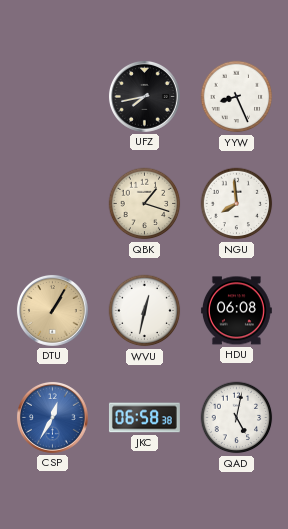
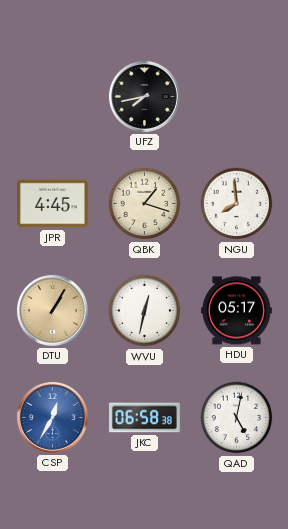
YYW: 8:26 -> none
JPR: none -> 4:45
HDU: 06:08 -> 05:17
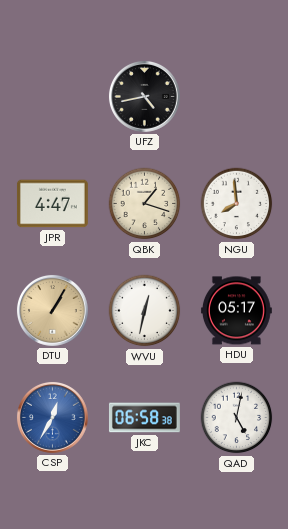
UFZ: 7:43 -> 4:43
JPR: 4:45 -> 4:47
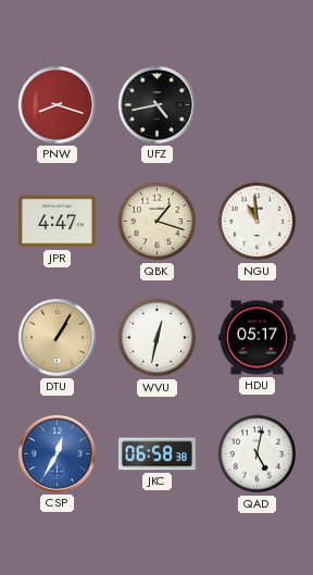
PNW: none -> 8:18
NGU: 7:59 -> 10:59
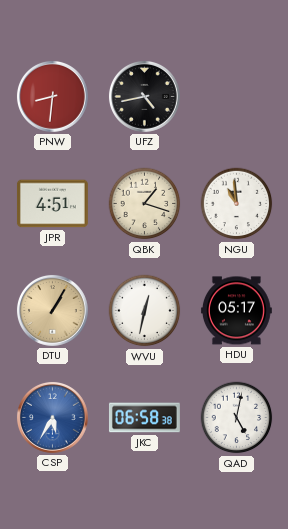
PNW: 8:18 -> 8:31
JPR: 4:47 -> 4:51
CSP: 12:35 -> 5:35
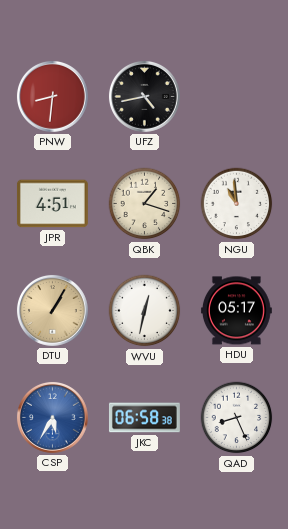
QAD: 5:02 -> 8:26
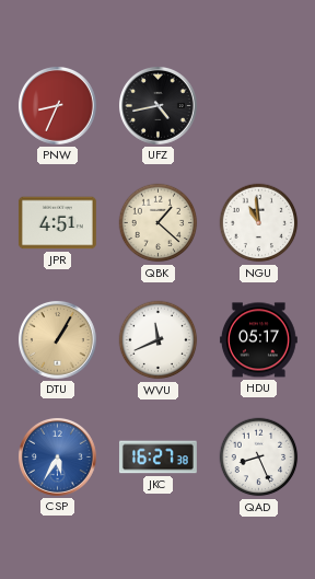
PNW: 8:31 -> 8:34
QBK: 1:18 -> 1:22
WVU: 12:32 -> 11:41
JKC: 06:58 -> 16:27
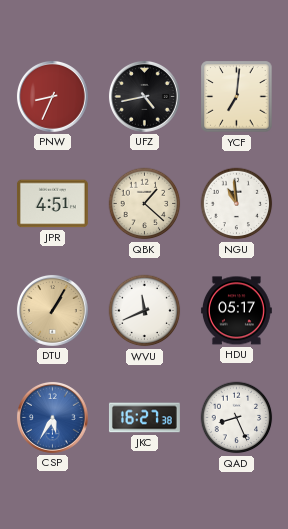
YCF: none -> 7:01
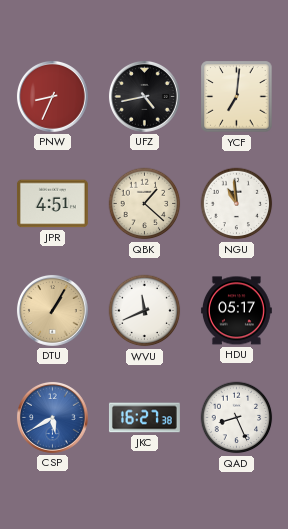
CSP: 5:35 -> 5:40
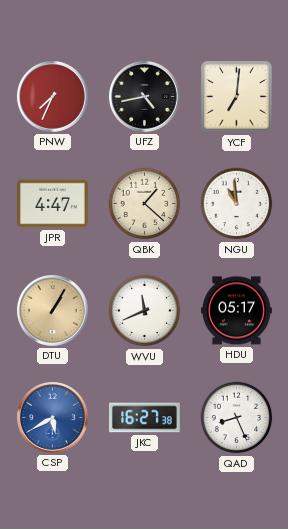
PNW: 8:34 -> 7:34
JPR: 4:51 -> 4:47
